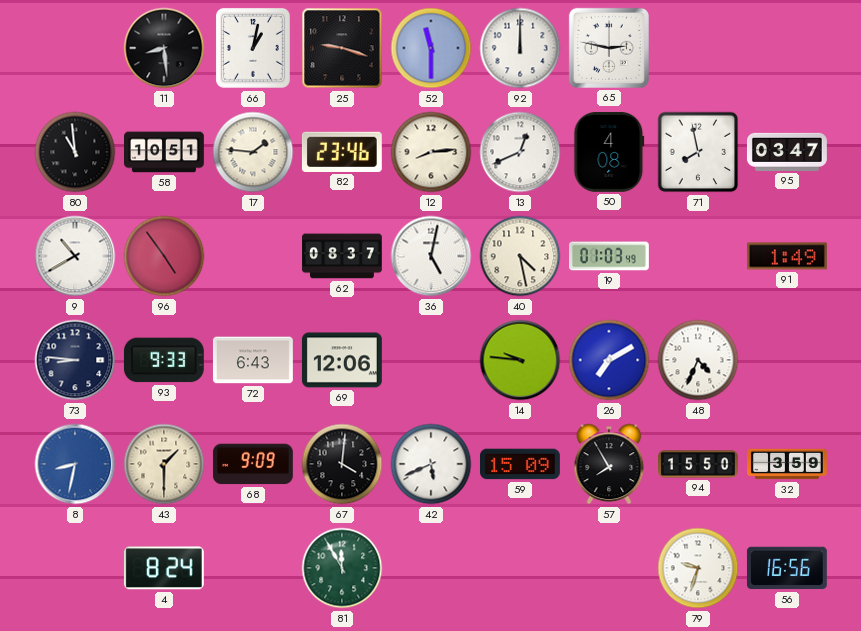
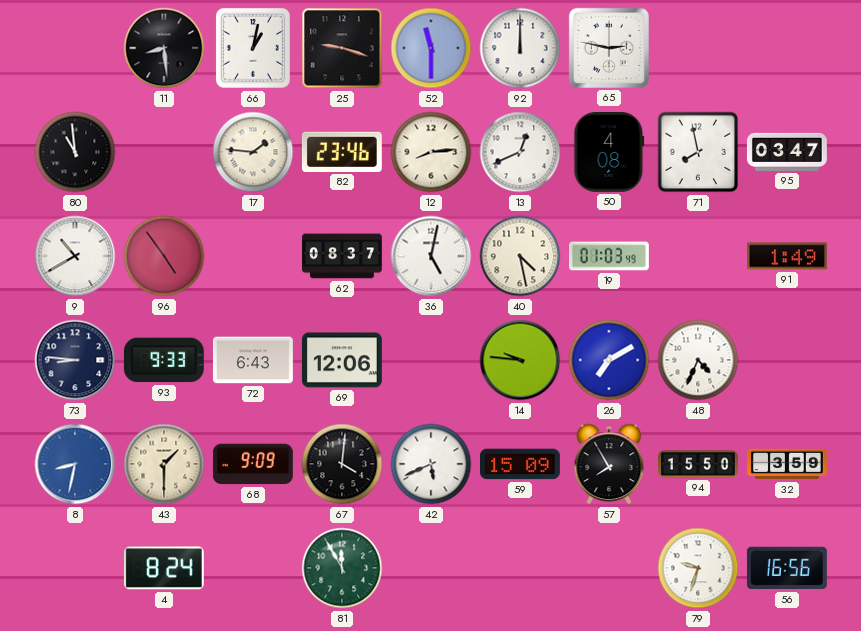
58: 10:51 -> none
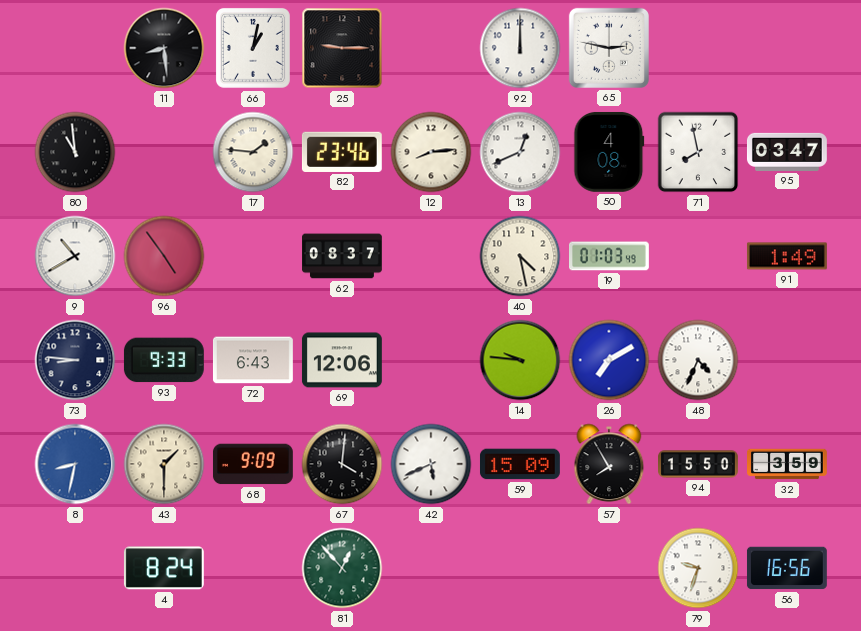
25: 9:18 -> 9:15
52: 11:30 -> none
36: 5:02 -> none
81: 11:55 -> 12:53
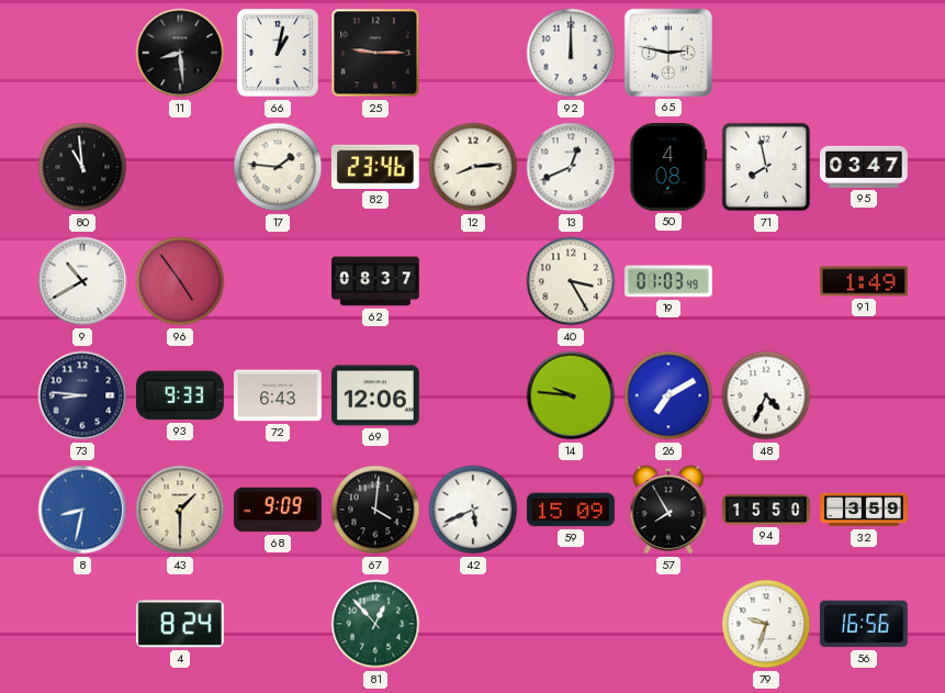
40: 4:28 -> 3:25
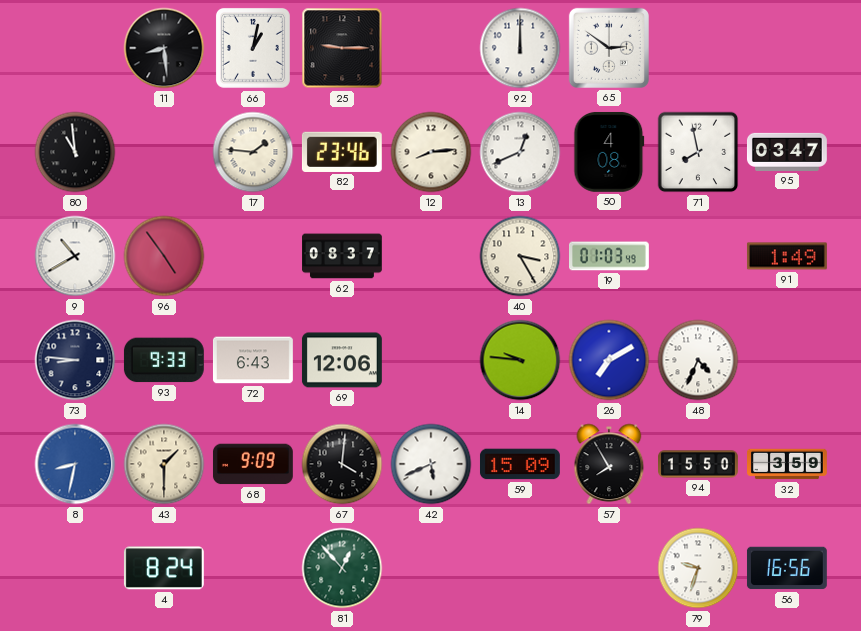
65: 2:47 -> 2:51
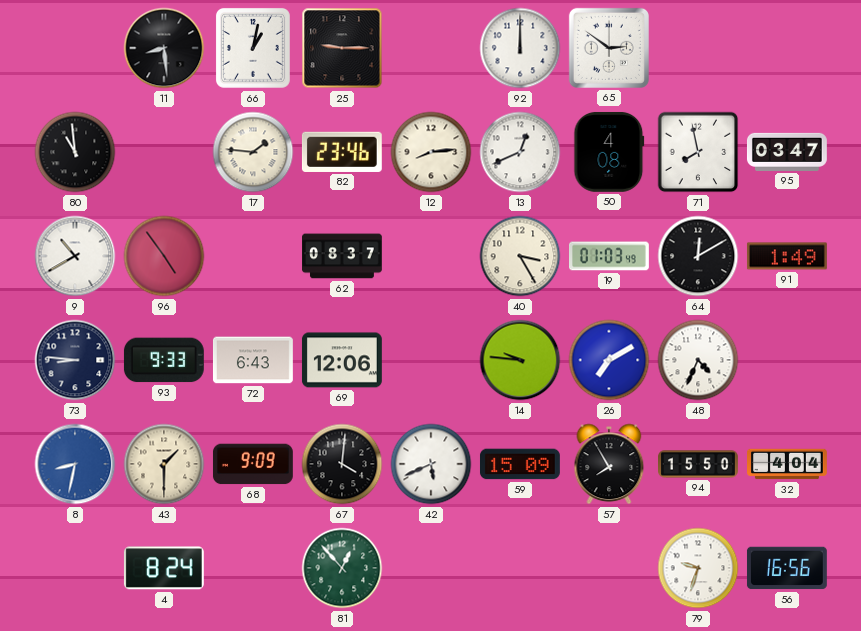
64: none -> 12:10
32: 3:59 -> 4:04
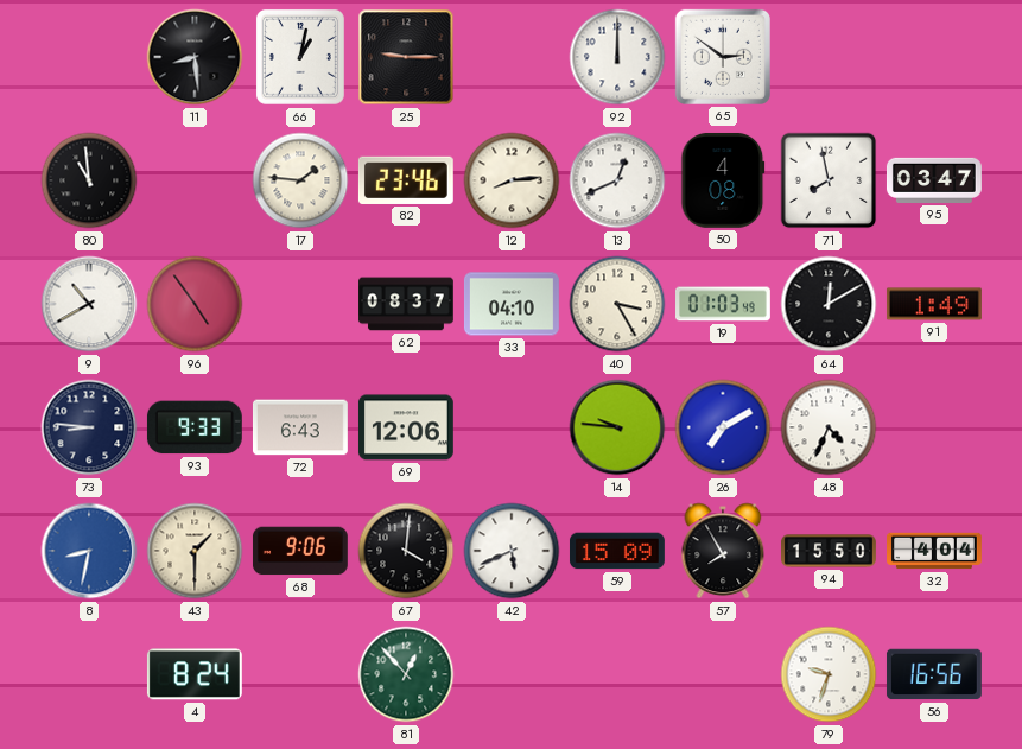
33: none -> 04:10
68: 9:09 -> 9:06
